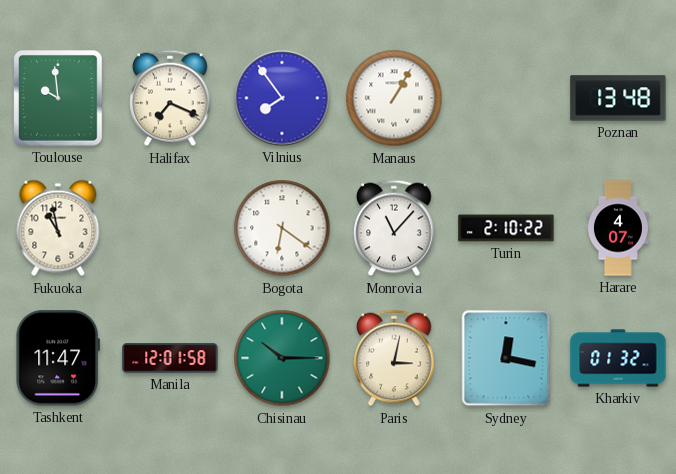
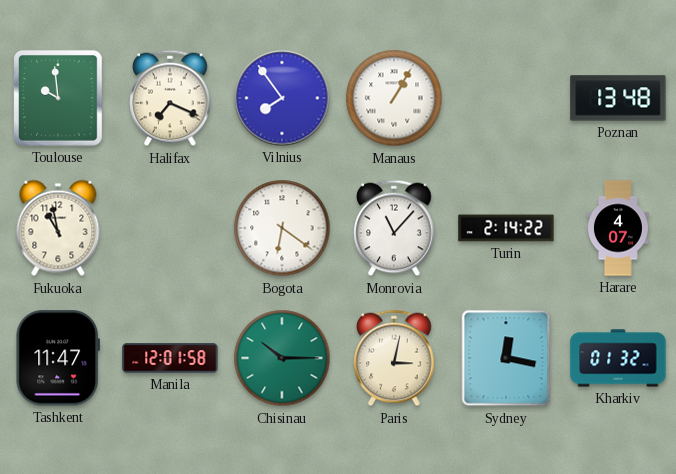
Turin: 2:10 -> 2:14
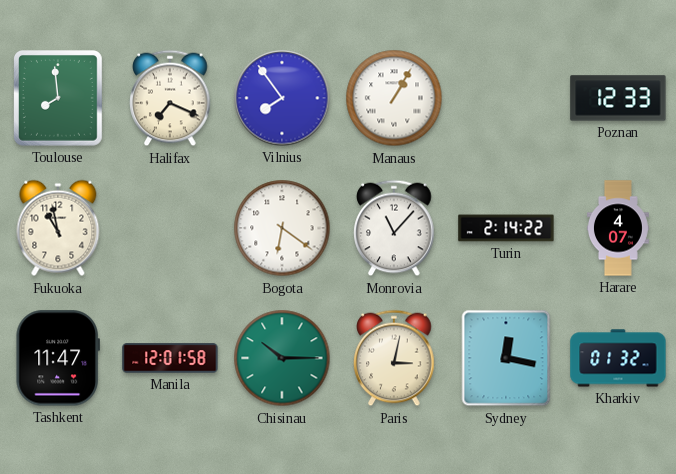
Toulouse: 9:59 -> 7:59
Poznan: 13:48 -> 12:33
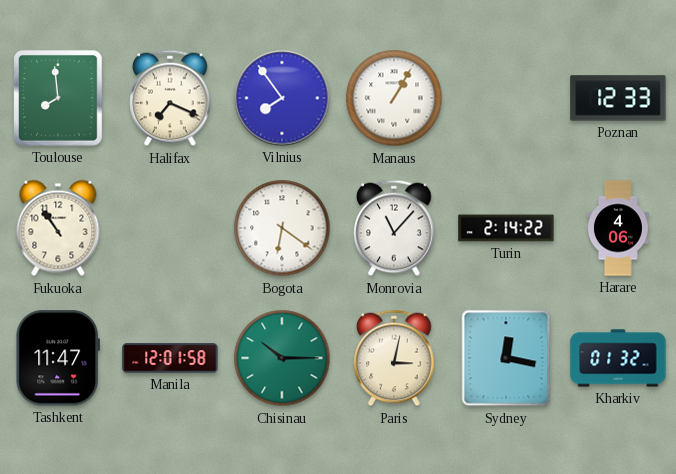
Fukuoka: 10:58 -> 10:54
Harare: 4:07 -> 4:06
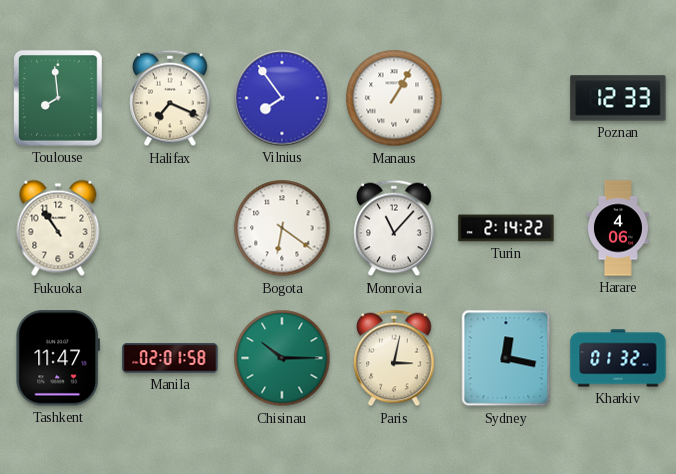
Manila: 12:01 -> 02:01
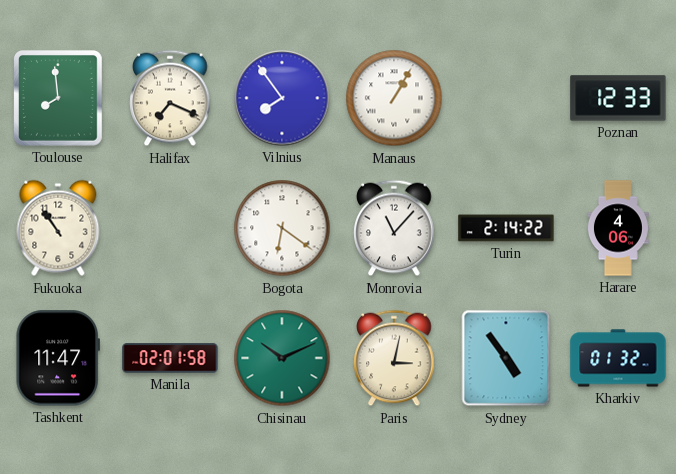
Chisinau: 10:15 -> 10:11
Sydney: 12:17 -> 4:54
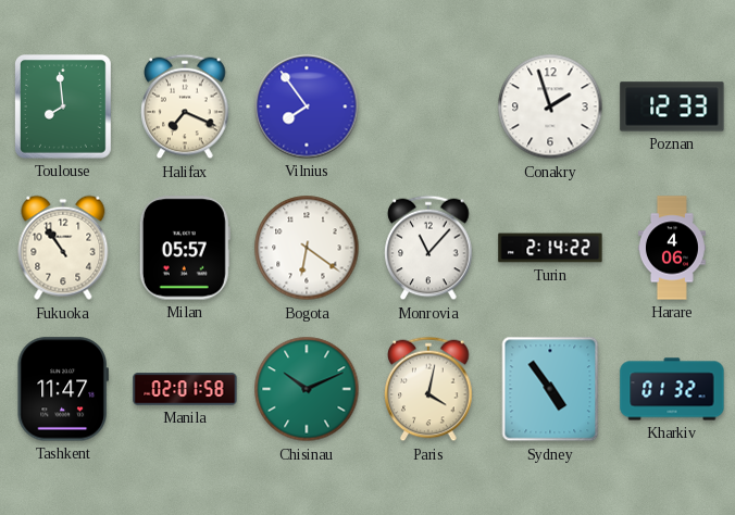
Manaus: 1:05 -> none
Conakry: none -> 1:57
Milan: none -> 05:57
Paris: 3:02 -> 4:02
